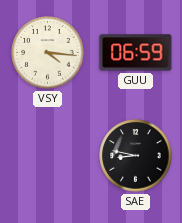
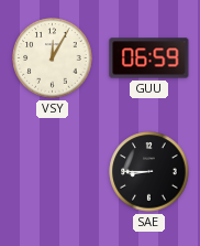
VSY: 4:16 -> 12:05
SAE: 8:47 -> 8:45
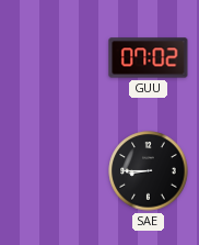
VSY: 12:05 -> none
GUU: 06:59 -> 07:02
